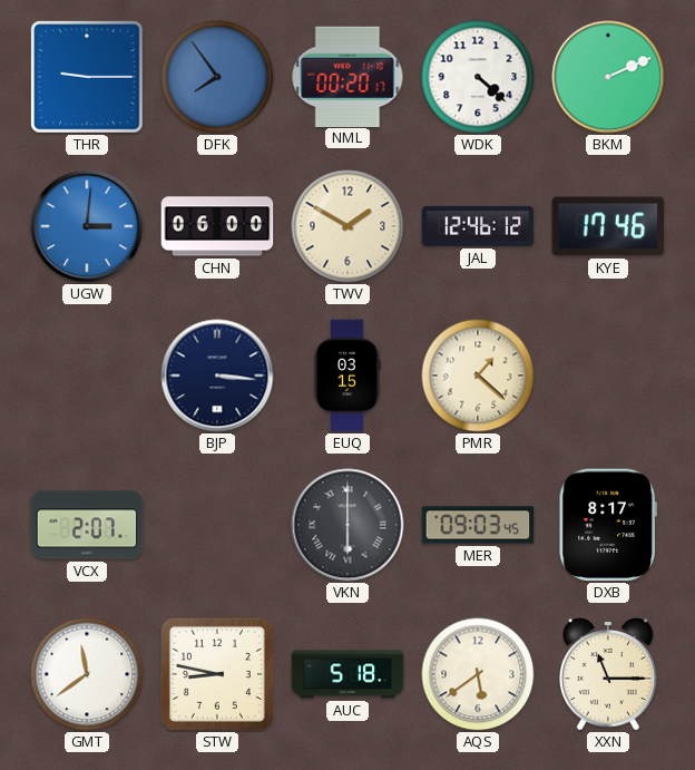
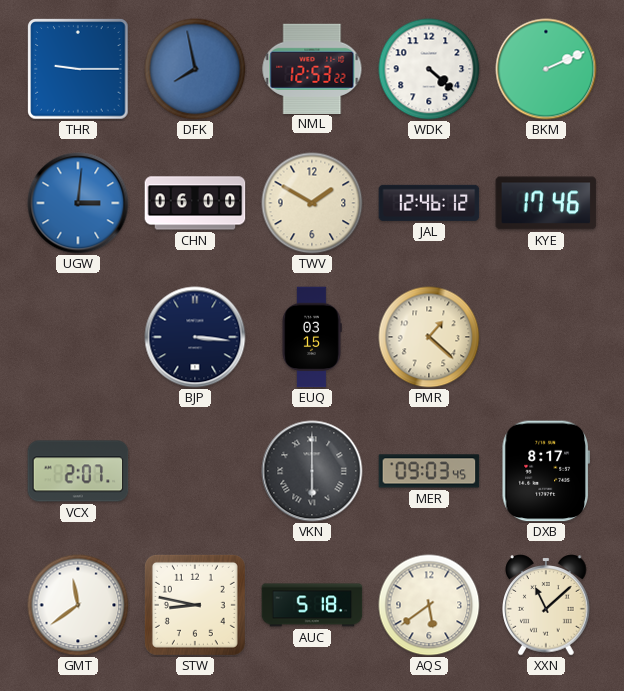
DFK: 7:54 -> 7:58
NML: 00:20 -> 12:53
XXN: 11:15 -> 11:08
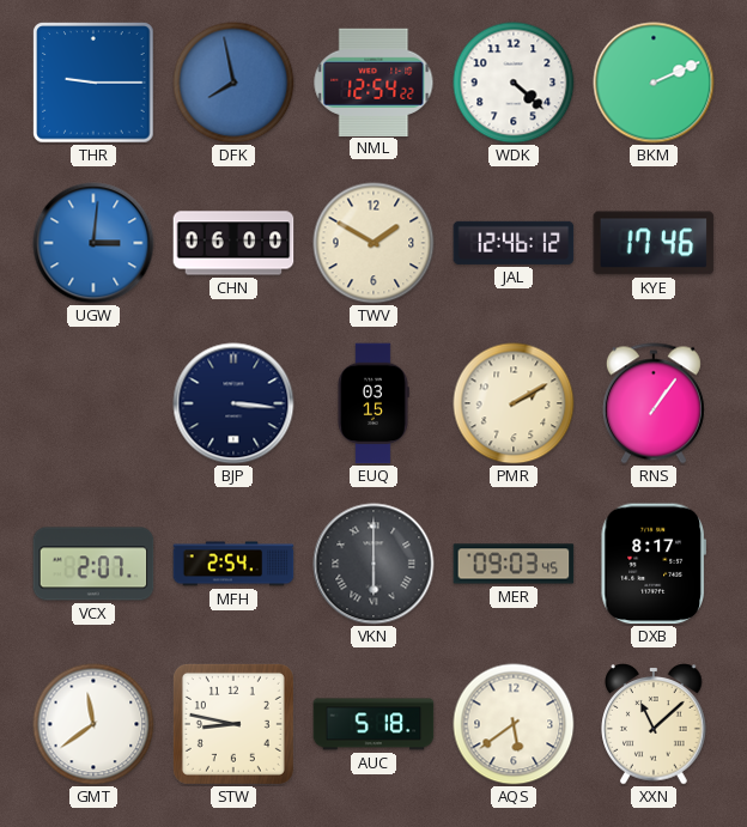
NML: 12:53 -> 12:54
PMR: 1:22 -> 2:10
RNS: none -> 1:06
MFH: none -> 2:54
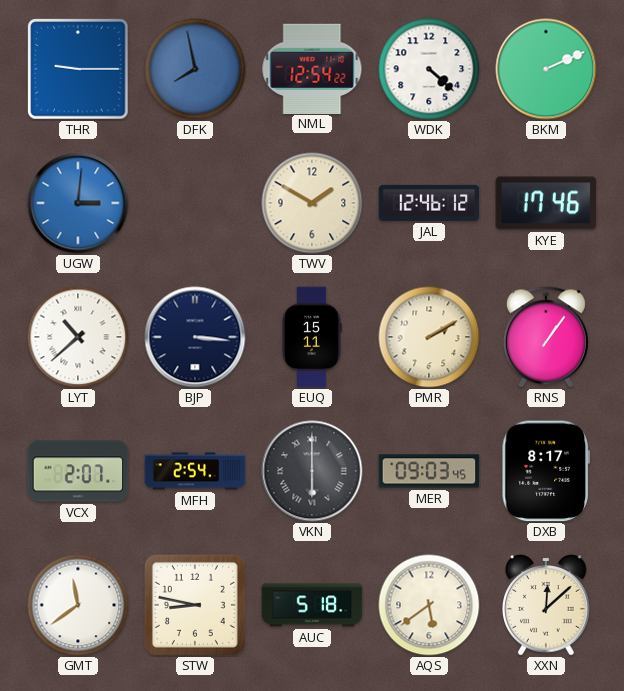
CHN: 06:00 -> none
LYT: none -> 10:38
EUQ: 03:15 -> 15:11
XXN: 11:08 -> 12:08
